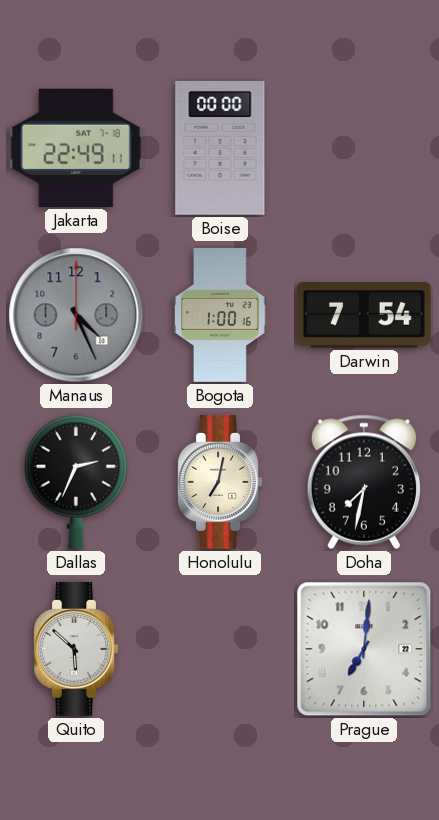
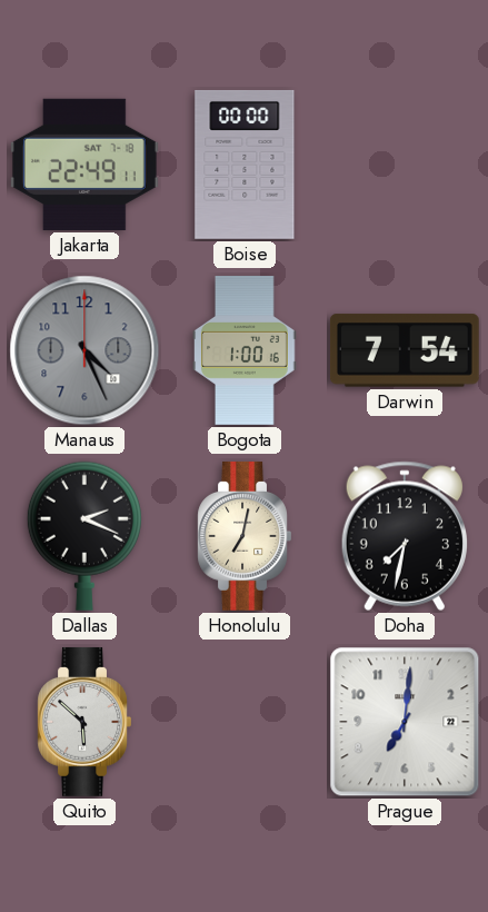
Dallas: 2:34 -> 2:19
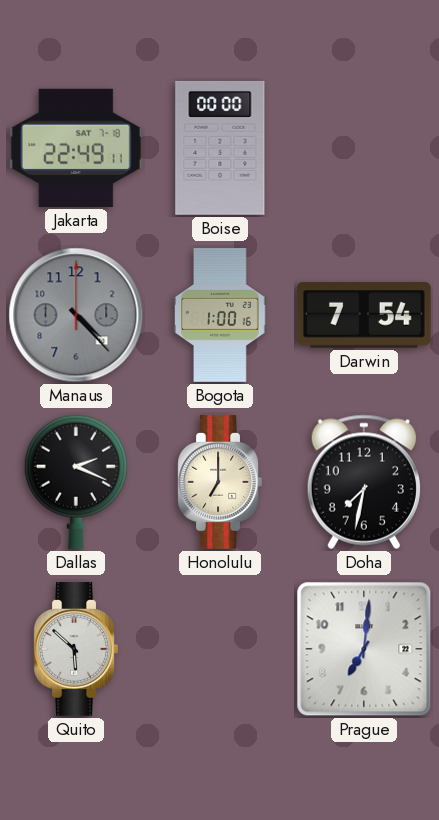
Manaus: 4:26 -> 4:23
Honolulu: 7:02 -> 7:00
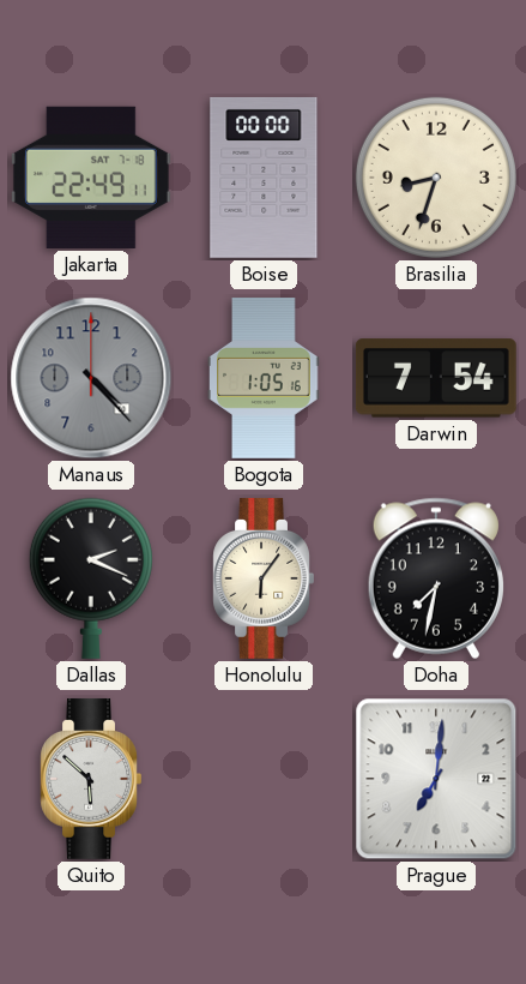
Brasilia: none -> 8:33
Bogota: 1:00 -> 1:05
Honolulu: 7:00 -> 6:06
